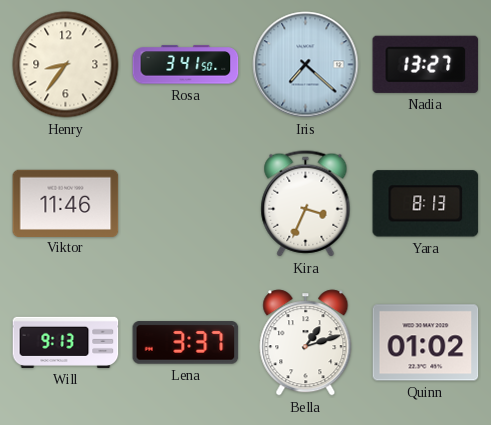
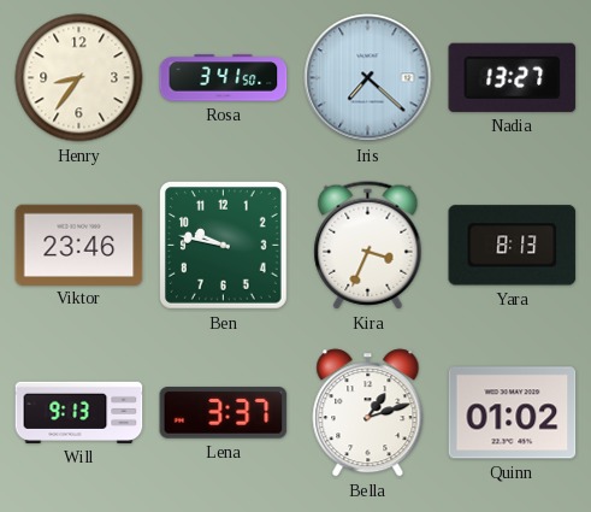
Viktor: 11:46 -> 23:46
Ben: none -> 9:47
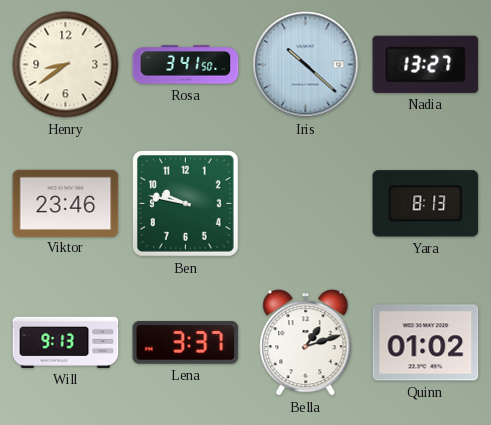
Henry: 8:36 -> 8:39
Iris: 7:22 -> 10:22
Kira: 3:34 -> none
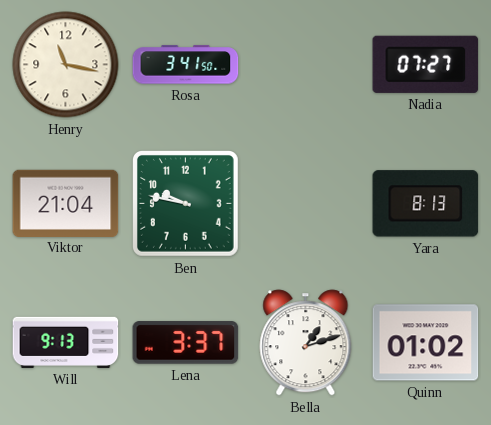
Henry: 8:39 -> 11:17
Iris: 10:22 -> none
Nadia: 13:27 -> 07:27
Viktor: 23:46 -> 21:04
